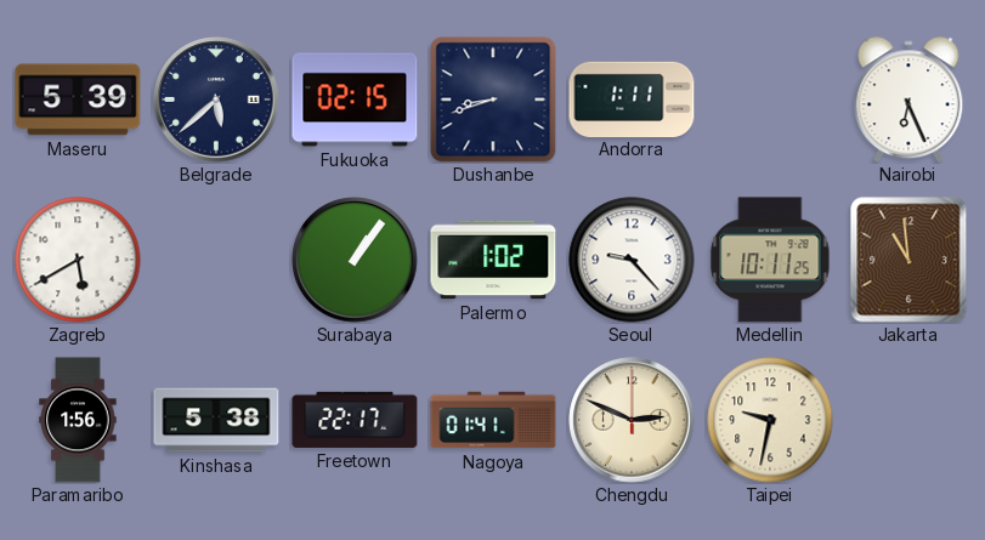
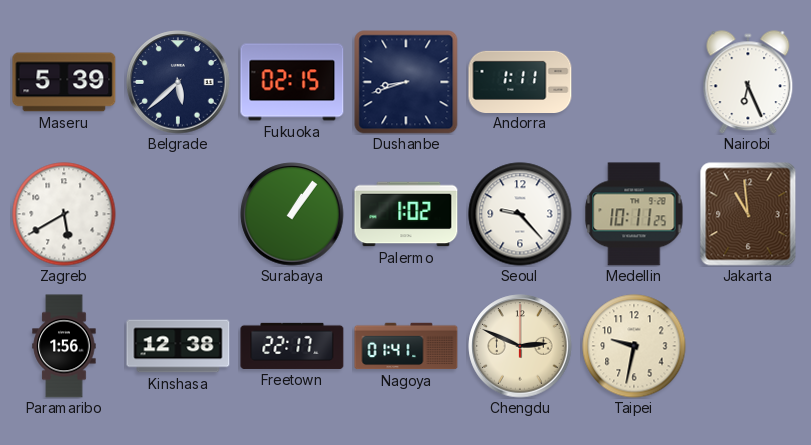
Kinshasa: 5:38 -> 12:38
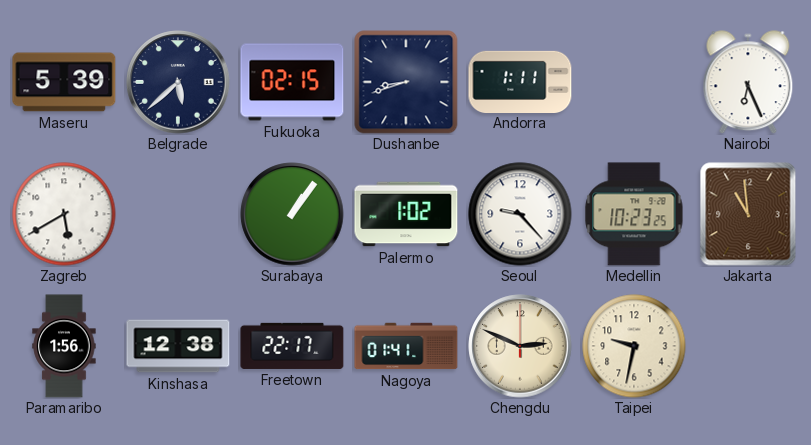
Medellin: 10:11 -> 10:23
